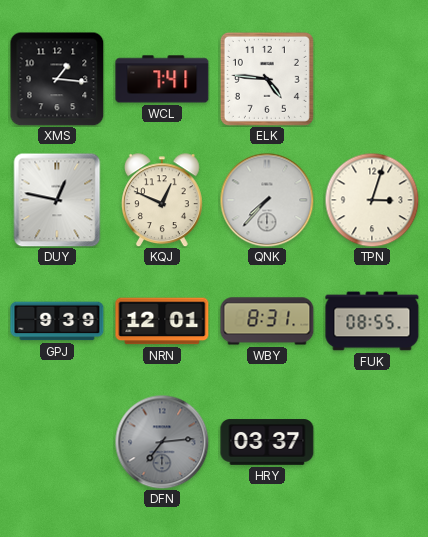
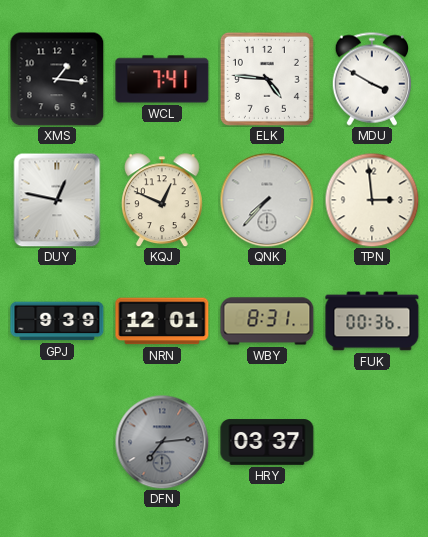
MDU: none -> 3:50
TPN: 3:03 -> 2:59
FUK: 08:55 -> 00:36
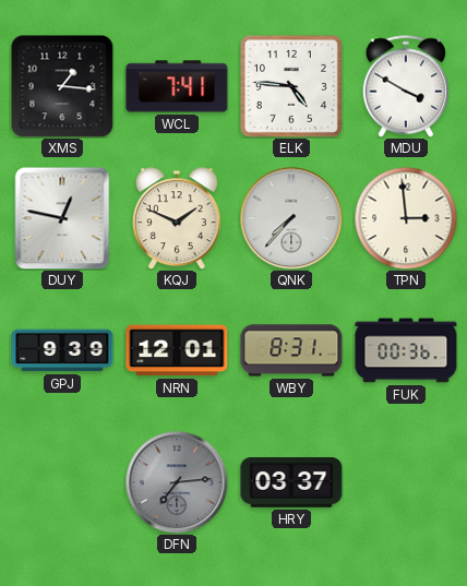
KQJ: 12:49 -> 1:49
